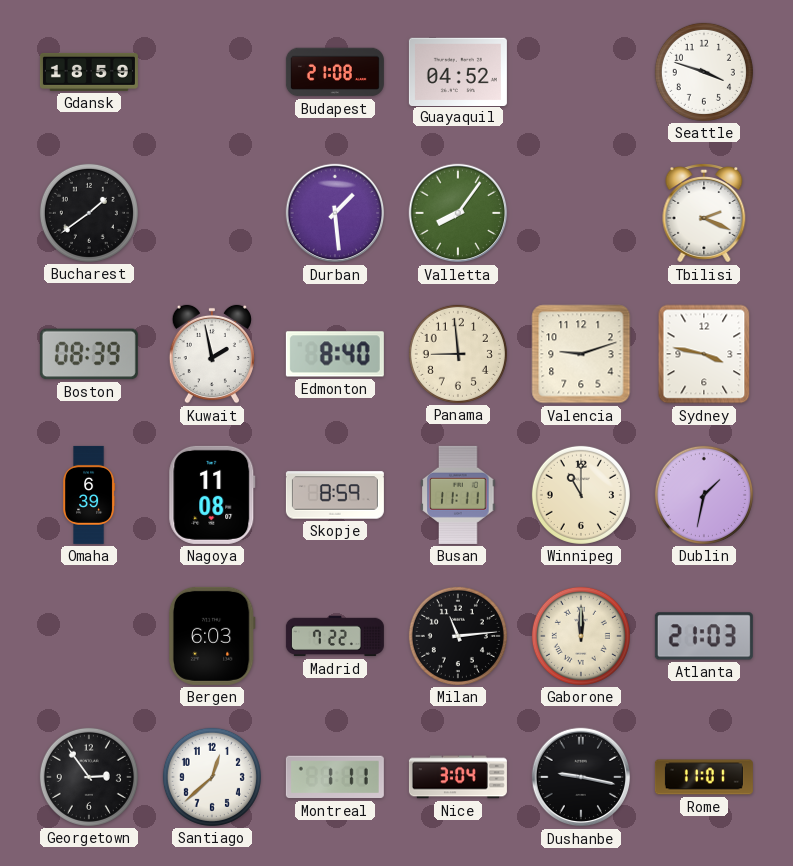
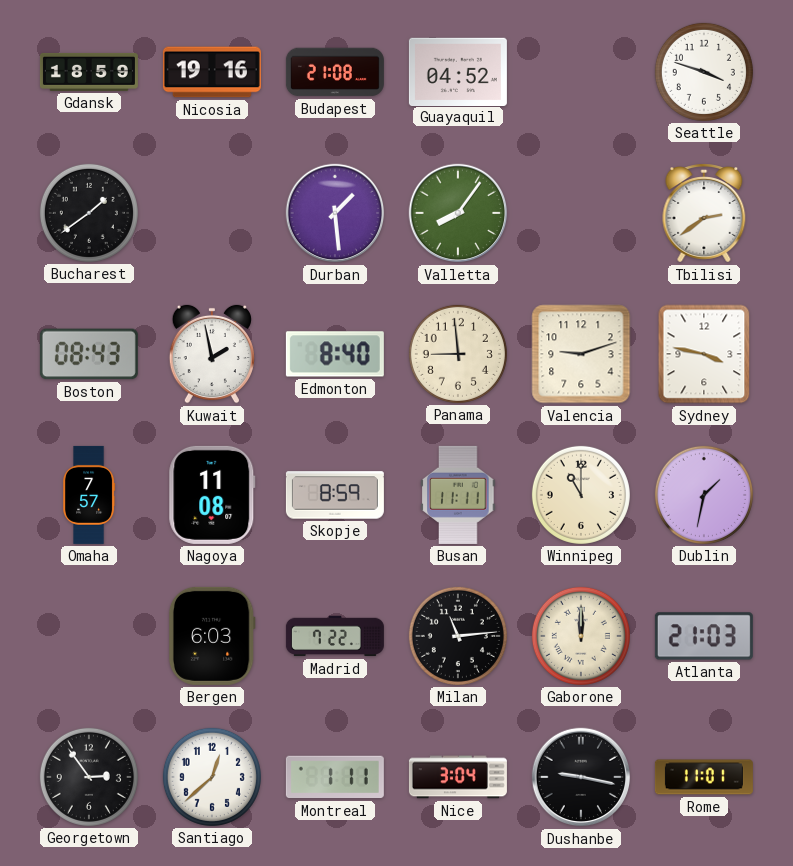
Nicosia: none -> 19:16
Tbilisi: 2:19 -> 2:39
Boston: 08:39 -> 08:43
Omaha: 6:39 -> 7:57
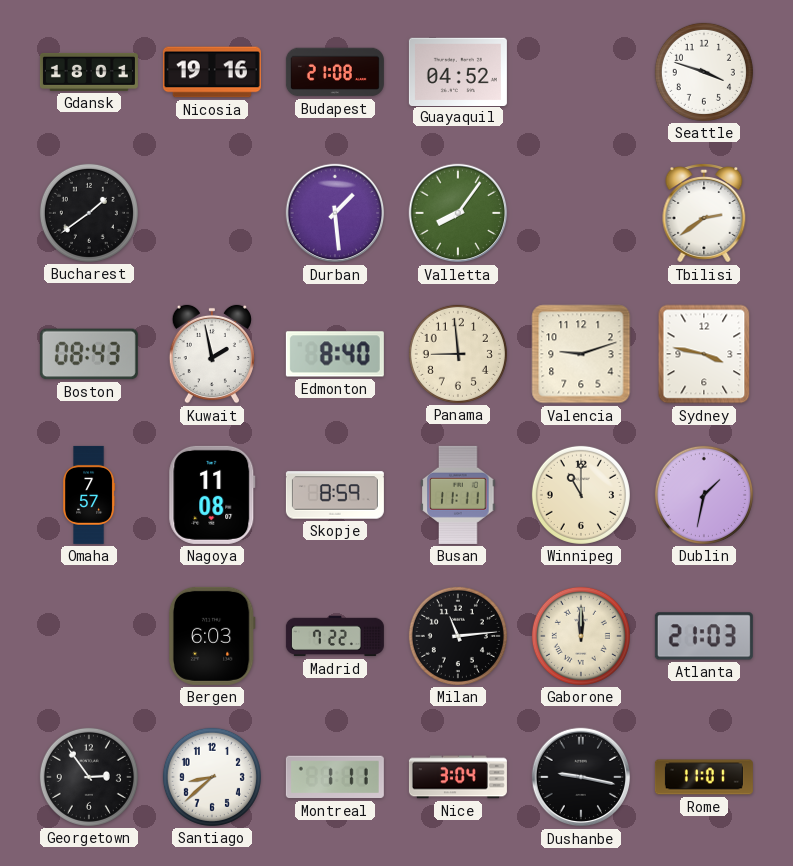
Gdansk: 18:59 -> 18:01
Santiago: 12:38 -> 8:38
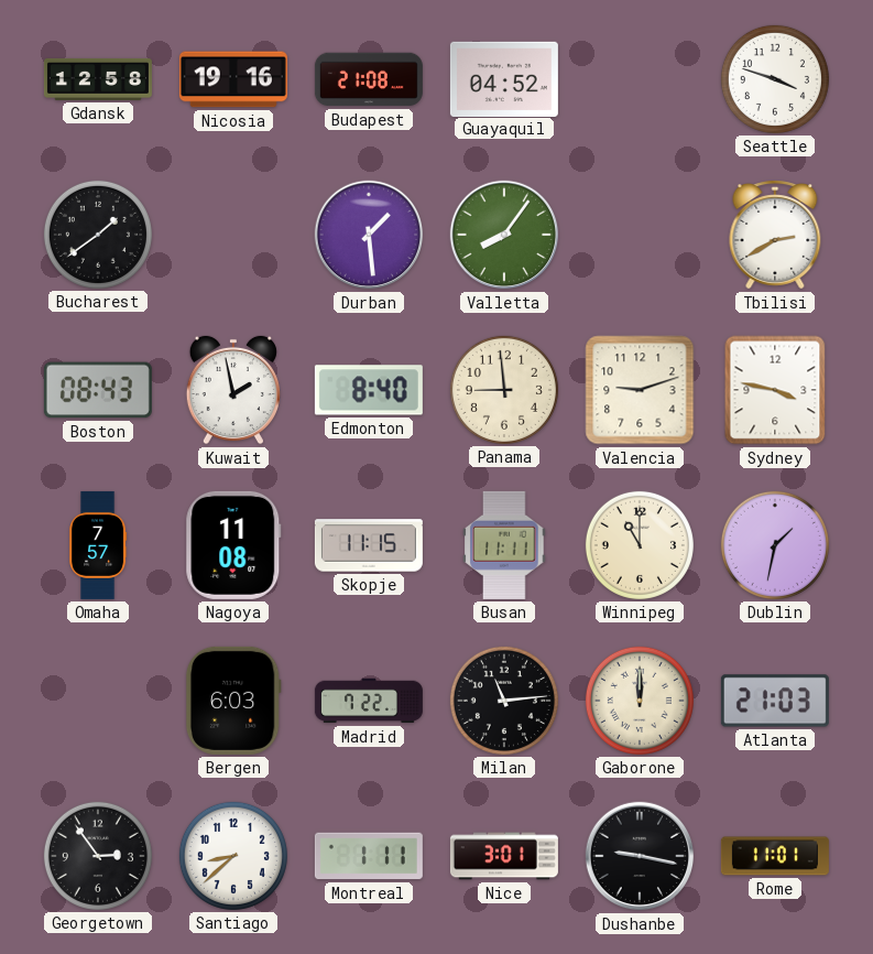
Gdansk: 18:01 -> 12:58
Tbilisi: 2:39 -> 2:40
Skopje: 8:59 -> 11:15
Nice: 3:04 -> 3:01
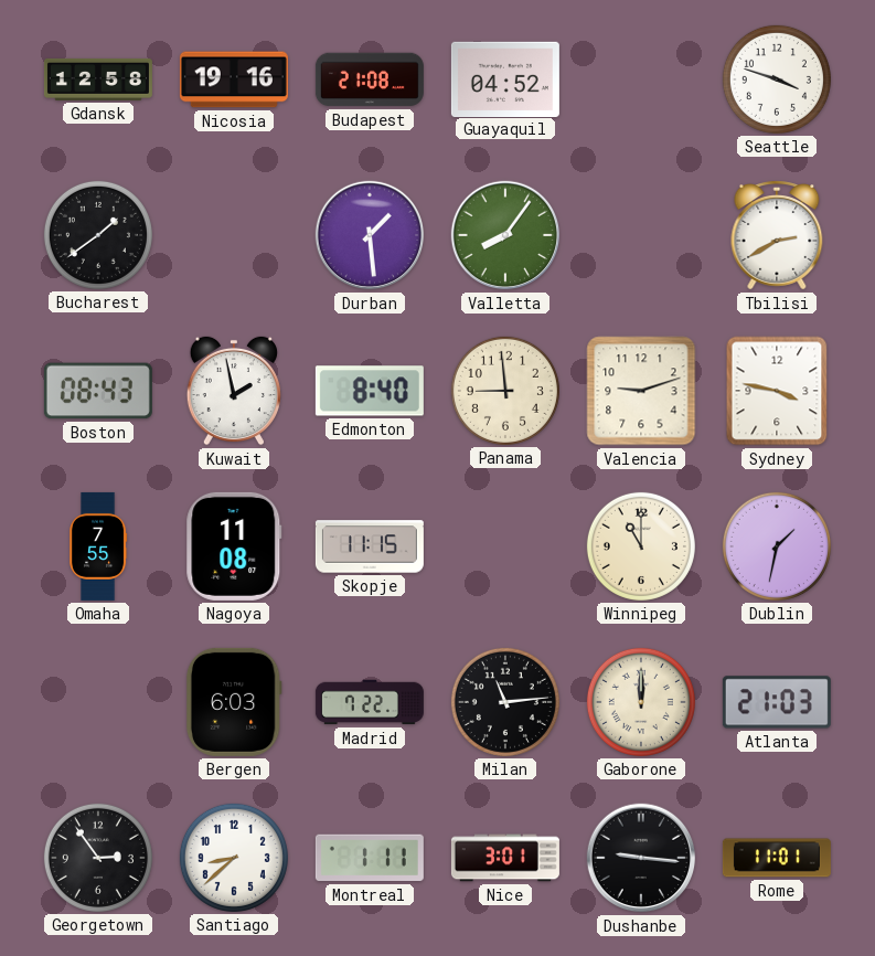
Omaha: 7:57 -> 7:55
Busan: 11:11 -> none
Dushanbe: 9:17 -> 9:16
